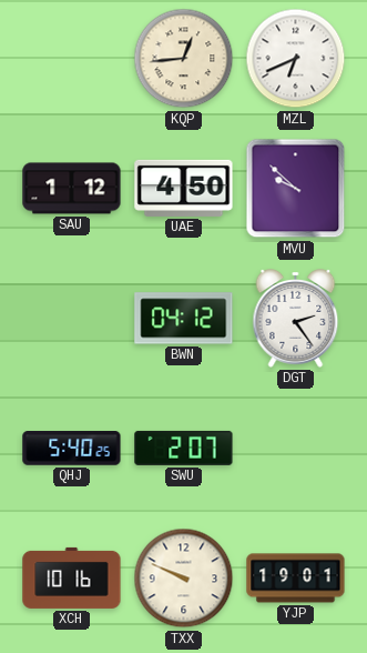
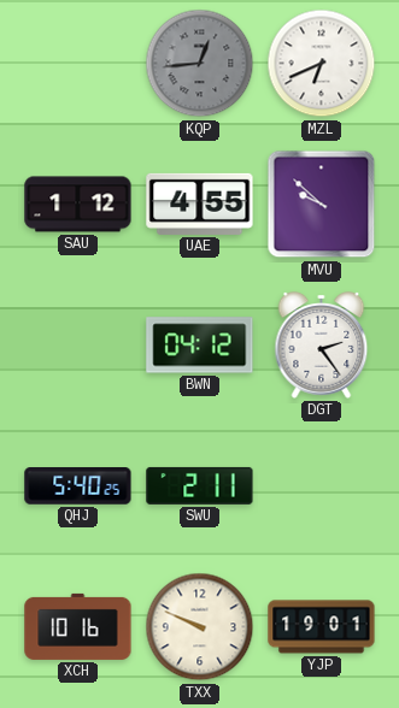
KQP dial: cream -> grey
UAE: 4:50 -> 4:55
SWU: 2:07 -> 2:11
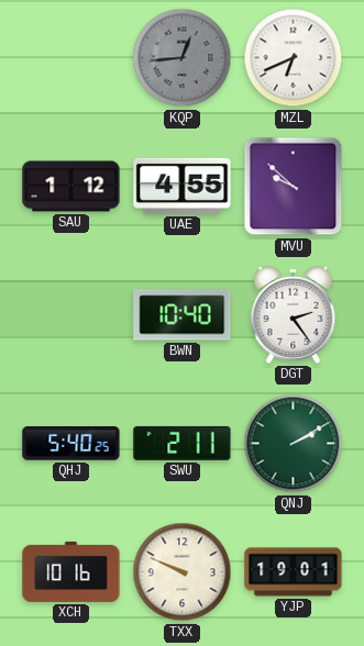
BWN: 04:12 -> 10:40
QNJ: none -> 2:10
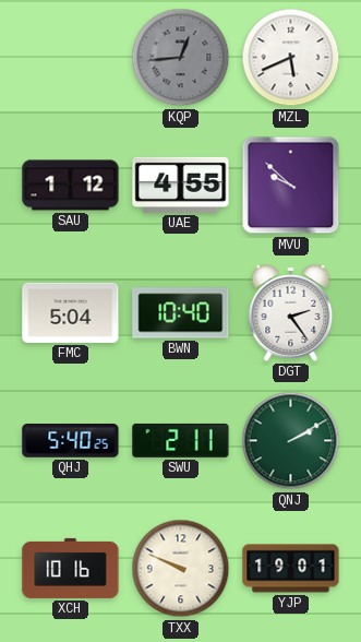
MZL: 6:41 -> 5:41
FMC: none -> 5:04
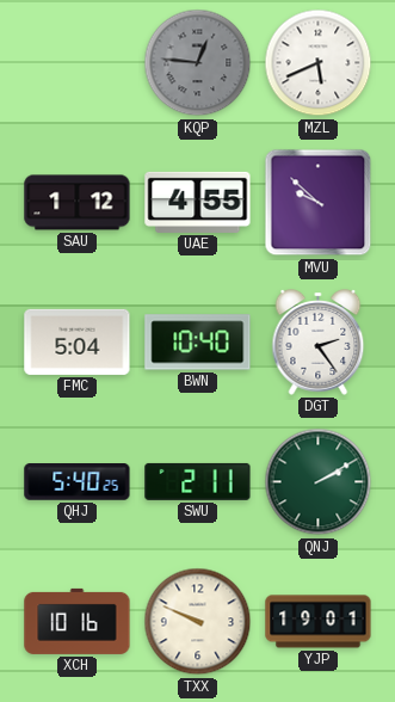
KQP: 12:44 -> 12:46
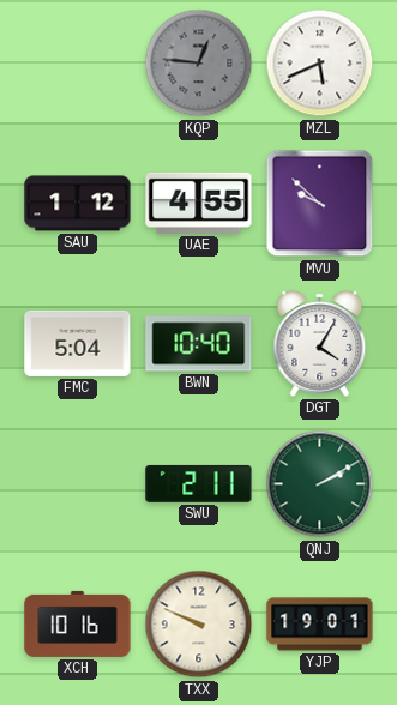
DGT: 2:24 -> 4:05
QHJ: 5:40 -> none
